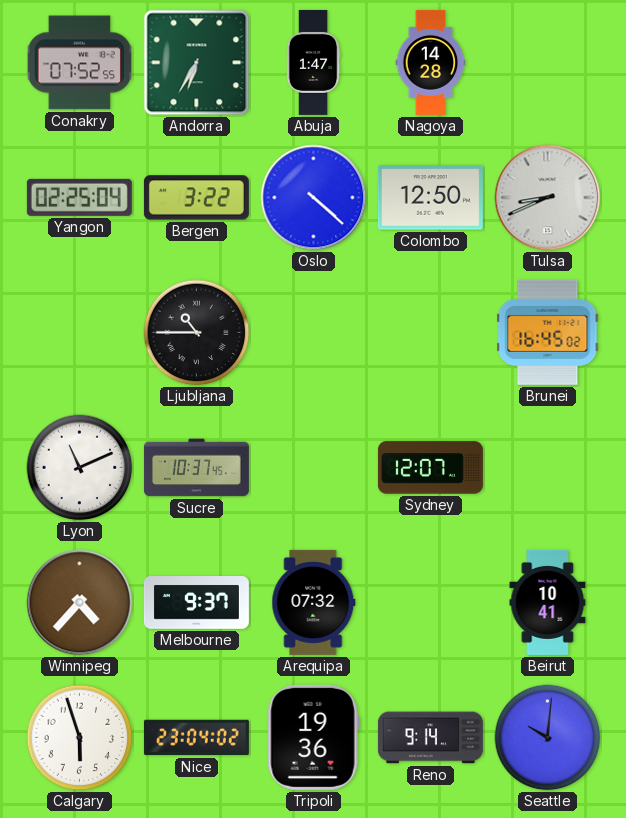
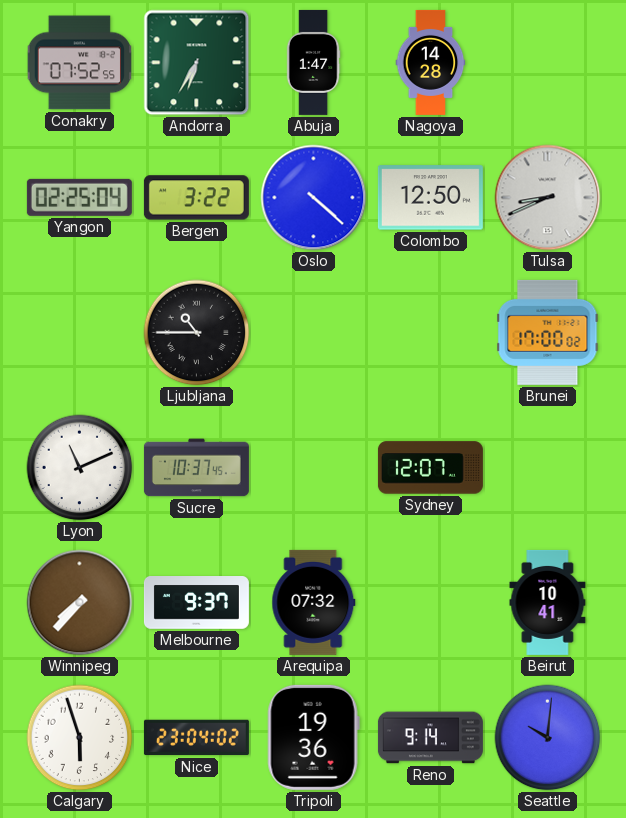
Brunei: 16:45 -> 17:00
Winnipeg: 4:37 -> 7:37
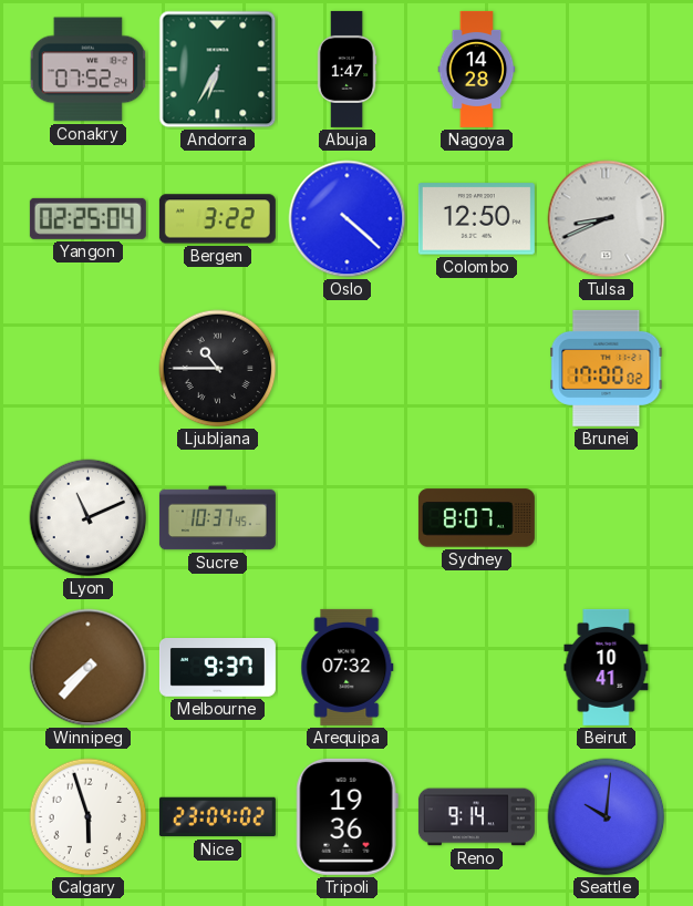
Conakry: 07:52:55 -> 07:52:24
Sydney: 12:07 -> 8:07
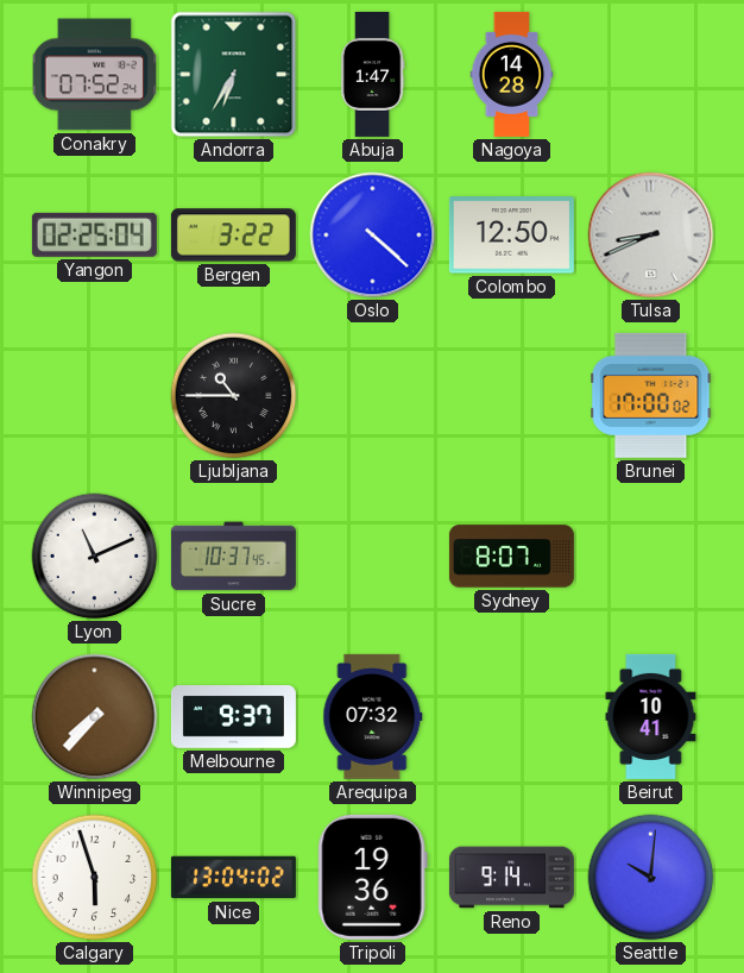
Nice: 23:04 -> 13:04
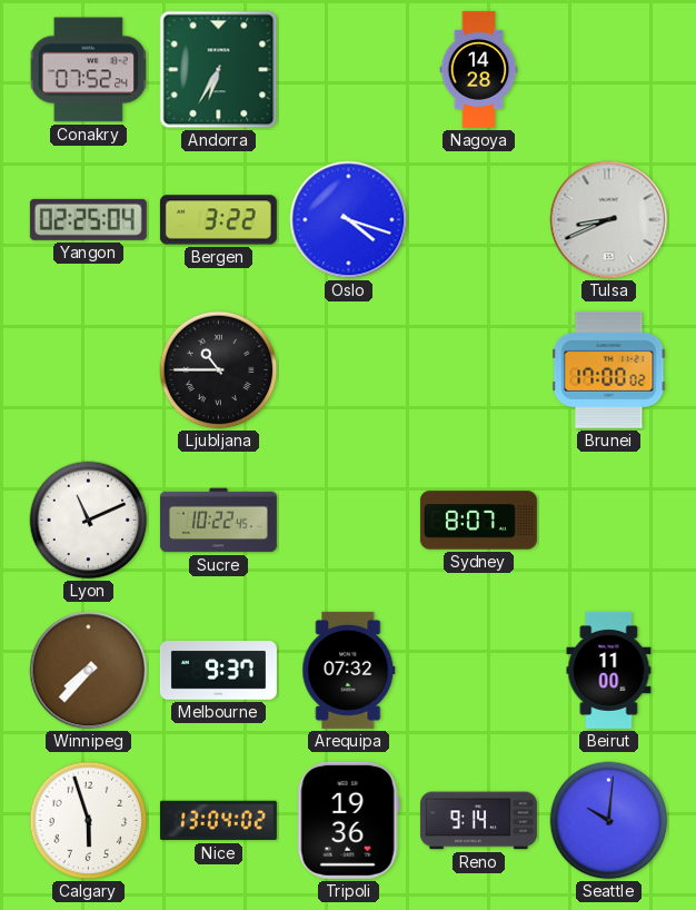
Abuja: 1:47 -> none
Oslo: 4:22 -> 4:18
Colombo: 12:50 -> none
Sucre: 10:37 -> 10:22
Beirut: 10:41 -> 11:00
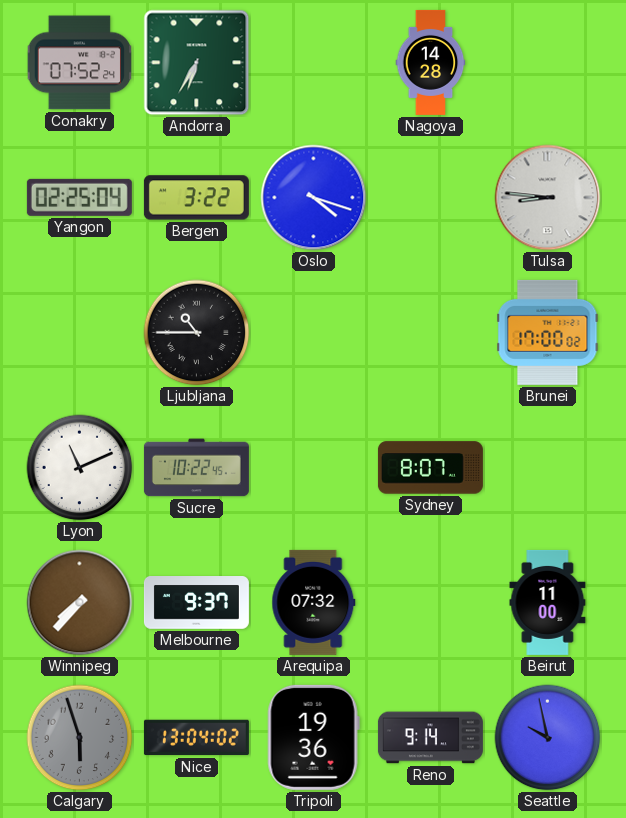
Tulsa: 8:41 -> 8:46
Calgary dial: white -> grey
Seattle: 10:01 -> 9:58
